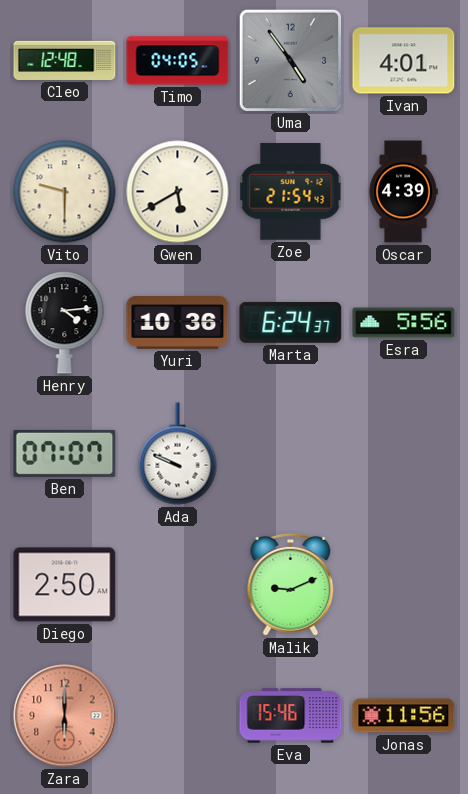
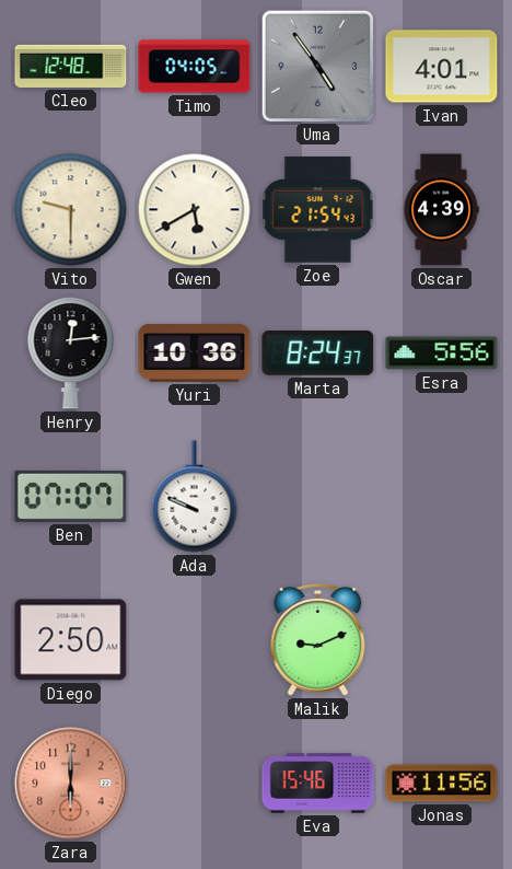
Henry: 4:14 -> 12:14
Marta: 6:24 -> 8:24
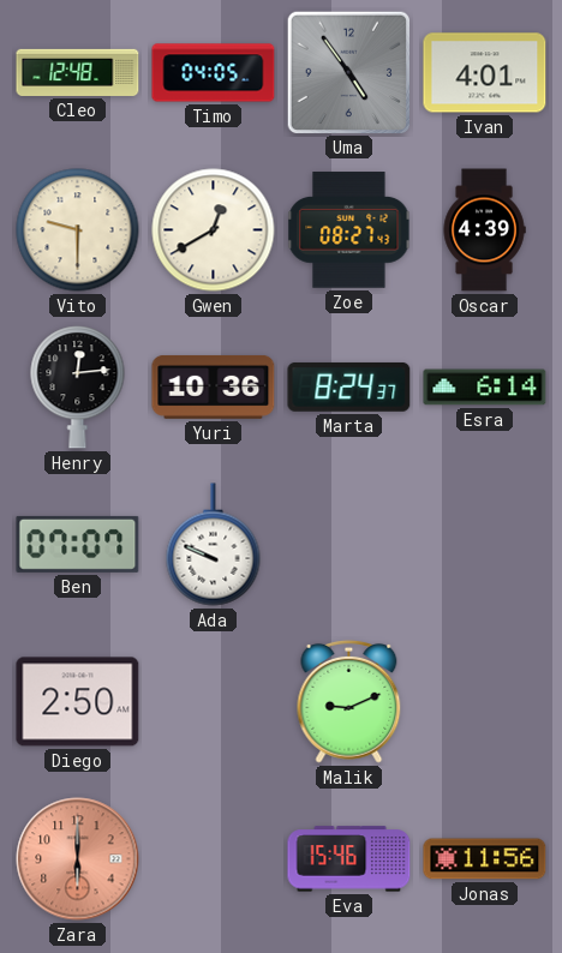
Gwen: 5:40 -> 12:40
Zoe: 21:54 -> 08:27
Esra: 5:56 -> 6:14
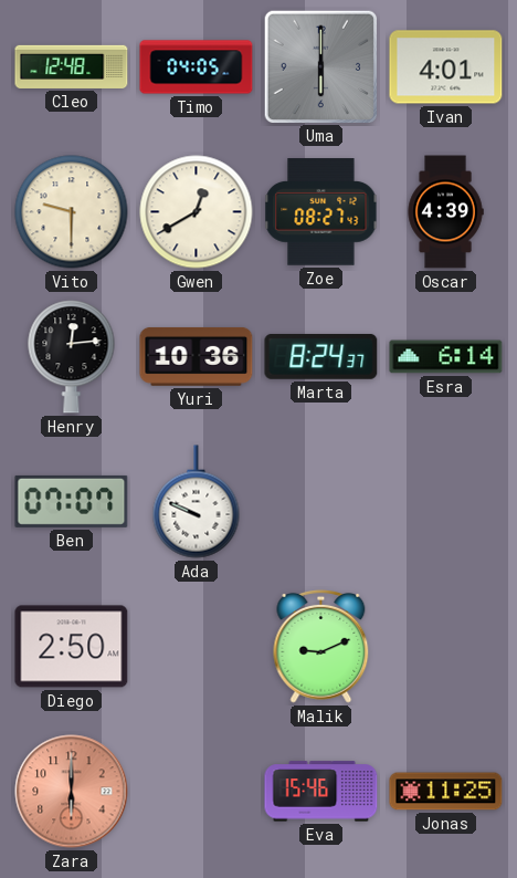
Uma: 4:54 -> 6:00
Jonas: 11:56 -> 11:25
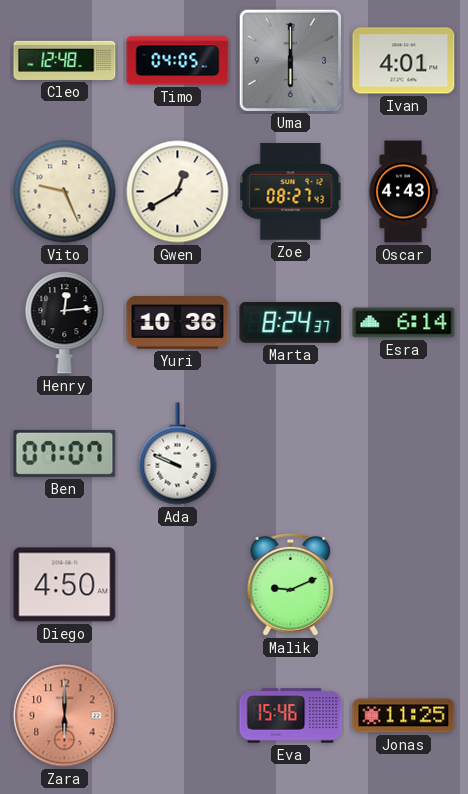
Vito: 9:30 -> 9:26
Oscar: 4:39 -> 4:43
Diego: 2:50 -> 4:50
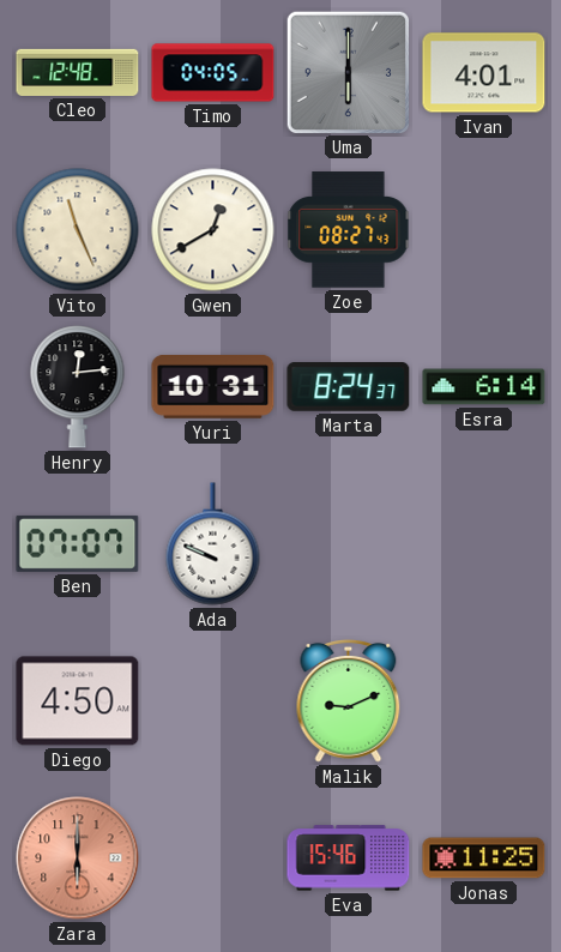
Vito: 9:26 -> 11:26
Oscar: 4:43 -> none
Yuri: 10:36 -> 10:31
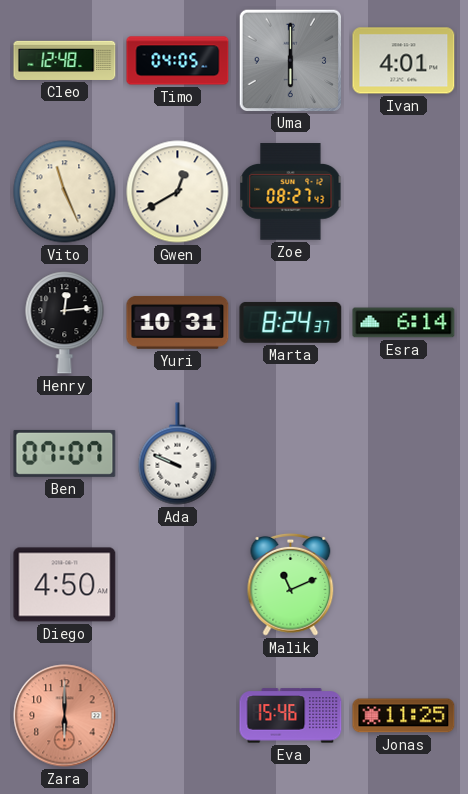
Malik: 9:11 -> 11:11
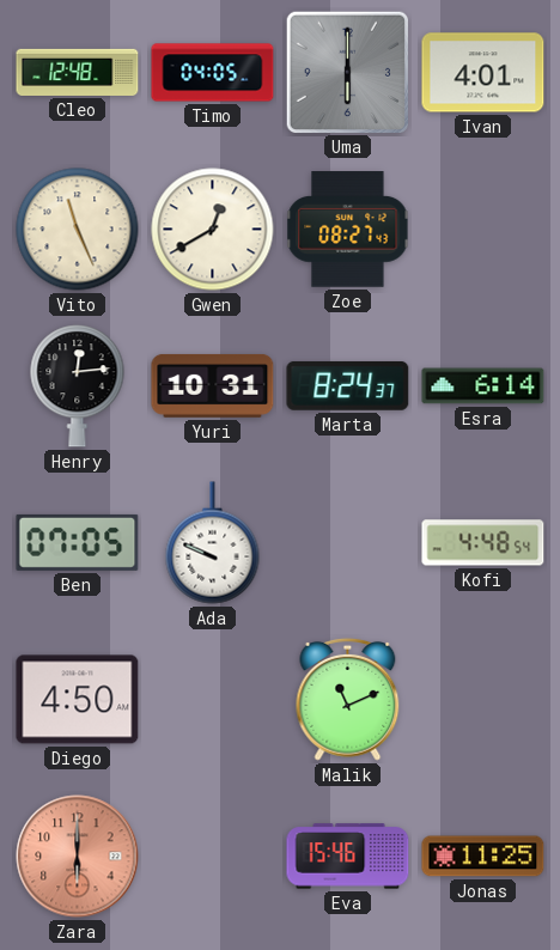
Ben: 07:07 -> 07:05
Kofi: none -> 4:48
